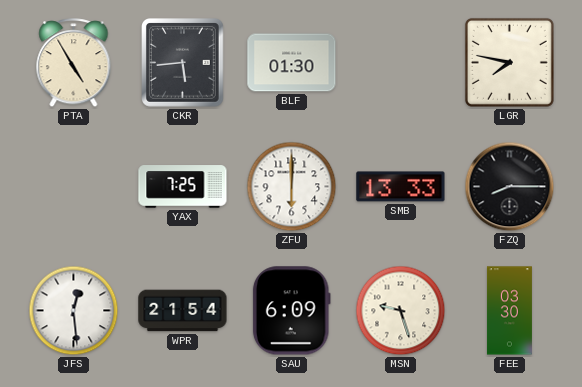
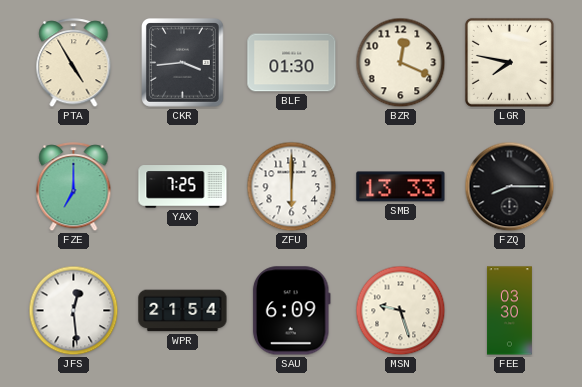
CKR: 5:44 -> 3:44
BZR: none -> 12:19
FZE: none -> 7:00
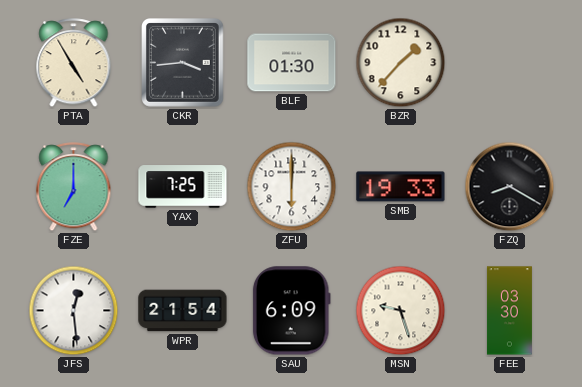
BZR: 12:19 -> 1:37
LGR: 7:47 -> none
SMB: 13:33 -> 19:33
FZQ: 8:15 -> 8:20
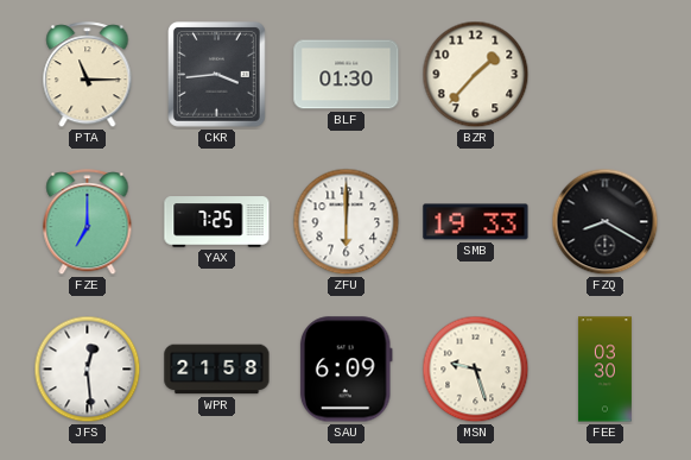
PTA: 4:55 -> 11:15
WPR: 21:54 -> 21:58
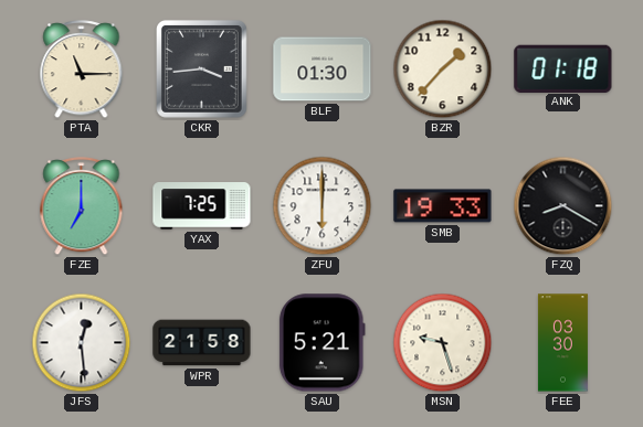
ANK: none -> 01:18
SAU: 6:09 -> 5:21
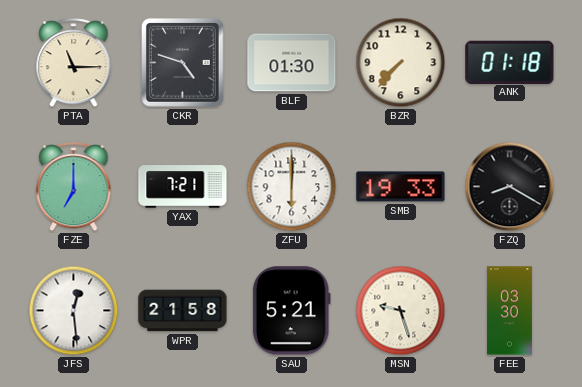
CKR: 3:44 -> 4:48
BZR: 1:37 -> 7:37
YAX: 7:25 -> 7:21
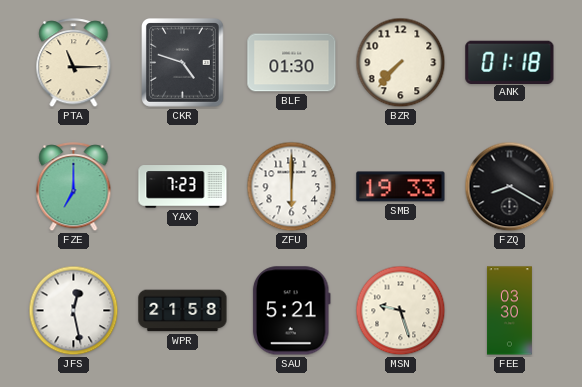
YAX: 7:21 -> 7:23
JFS: 12:29 -> 12:28
